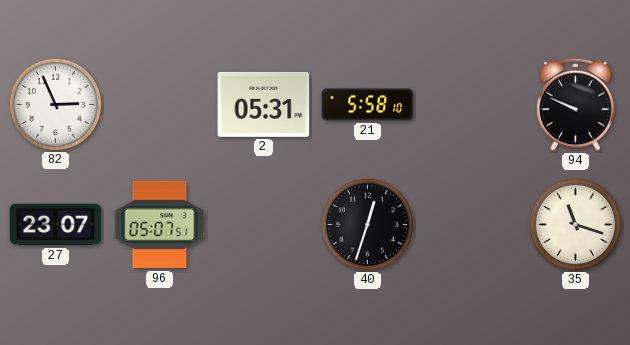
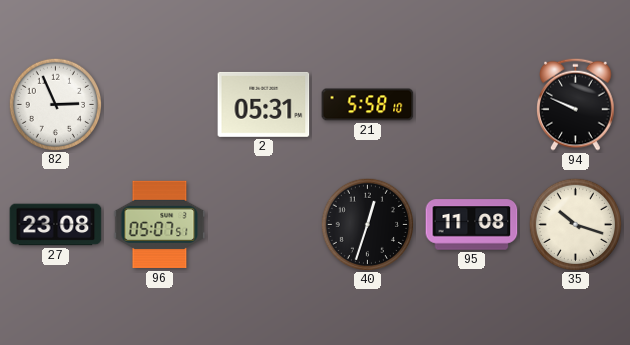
27: 23:07 -> 23:08
95: none -> 11:08
35: 11:18 -> 10:18
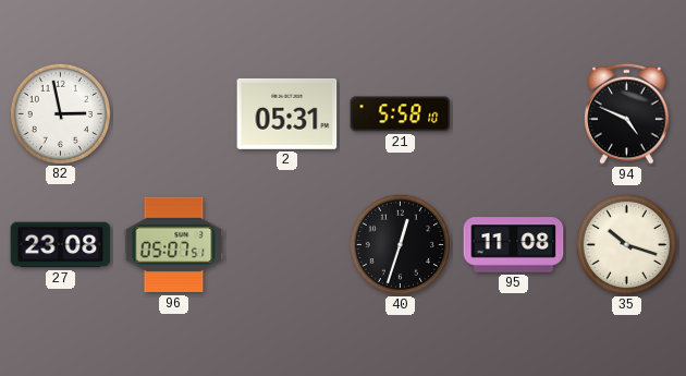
82: 2:56 -> 2:58
94: 9:49 -> 4:49
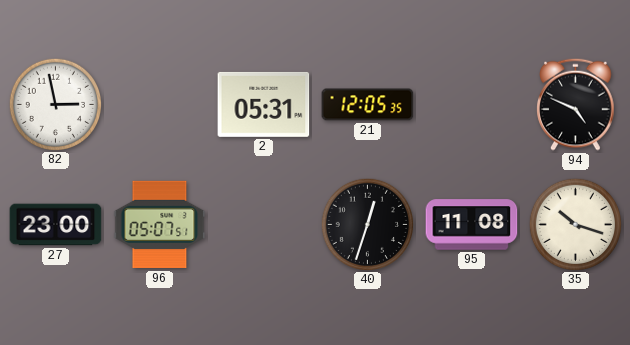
21: 5:58 -> 12:05
27: 23:08 -> 23:00
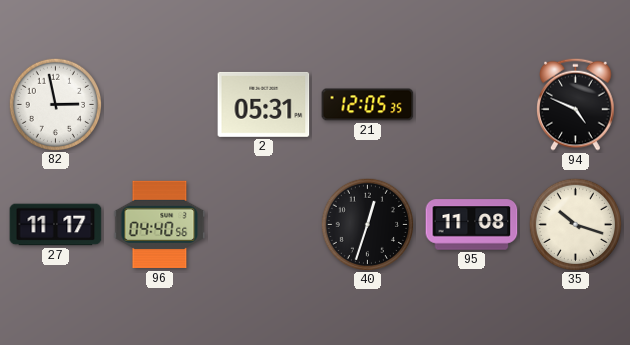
27: 23:00 -> 11:17
96: 05:07 -> 04:40
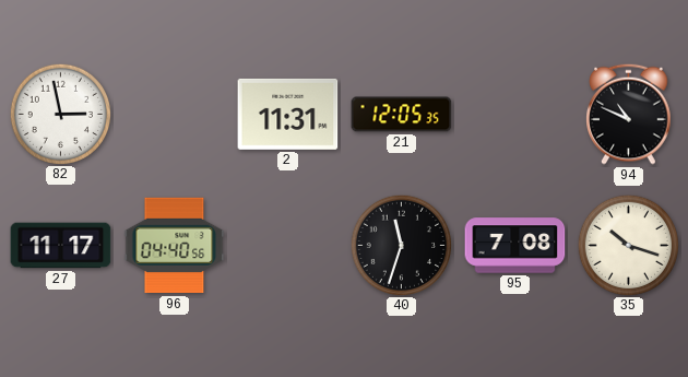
2: 05:31 -> 11:31
94: 4:49 -> 10:49
40: 12:33 -> 11:33
95: 11:08 -> 7:08
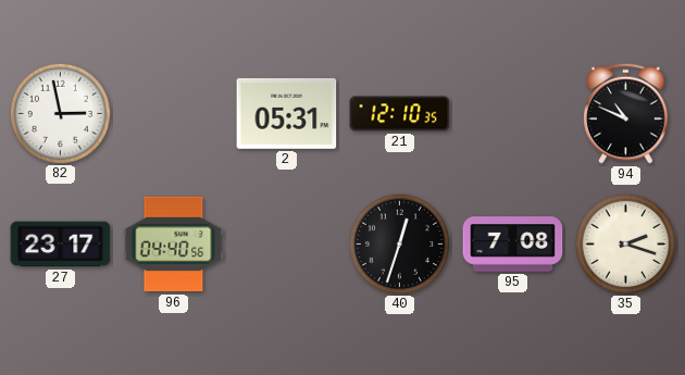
2: 11:31 -> 05:31
21: 12:05 -> 12:10
27: 11:17 -> 23:17
40: 11:33 -> 12:33
35: 10:18 -> 2:18
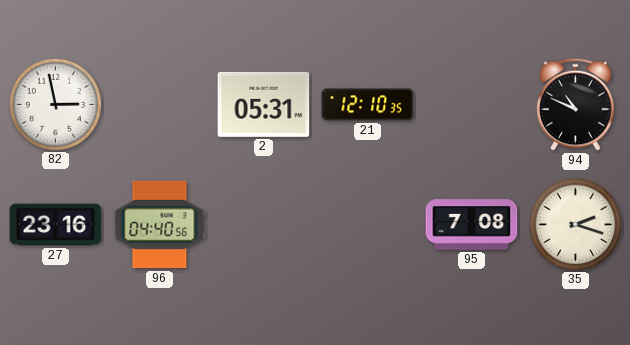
27: 23:17 -> 23:16
40: 12:33 -> none
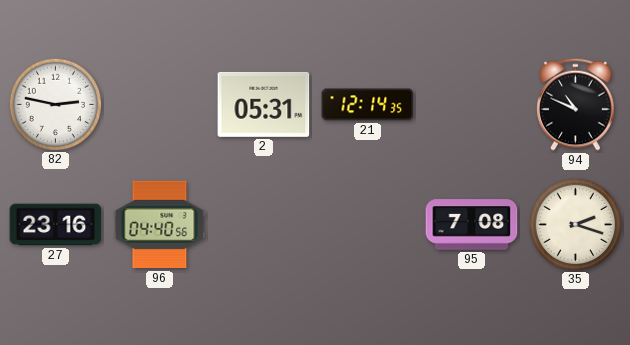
82: 2:58 -> 2:47
21: 12:10 -> 12:14
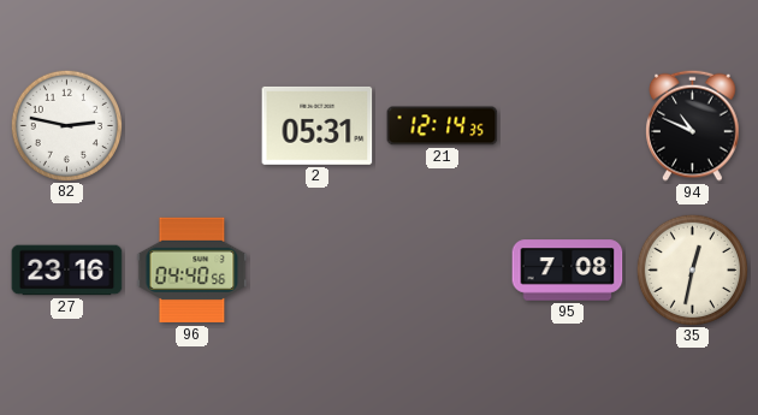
35: 2:18 -> 12:32
